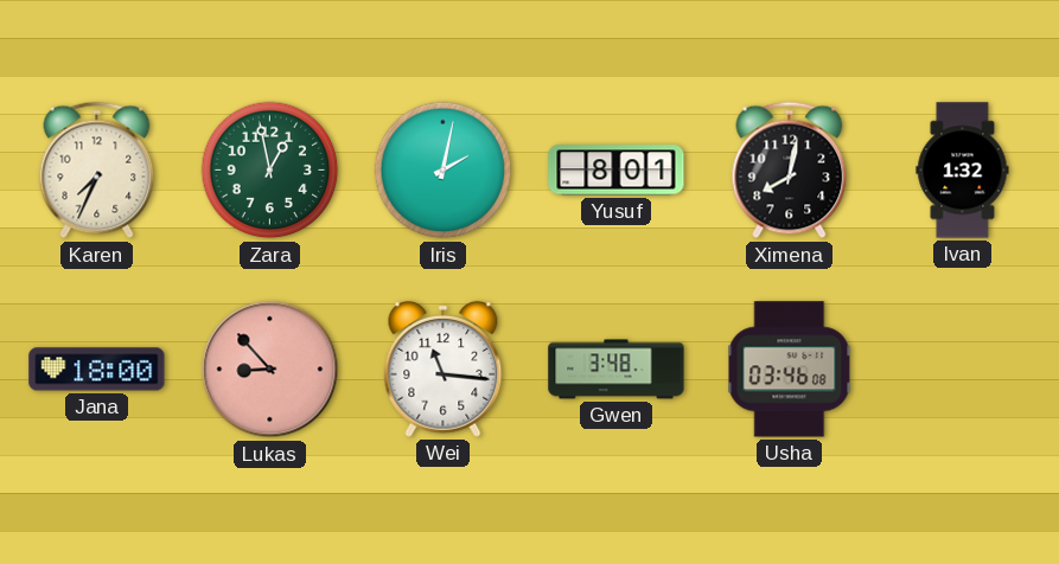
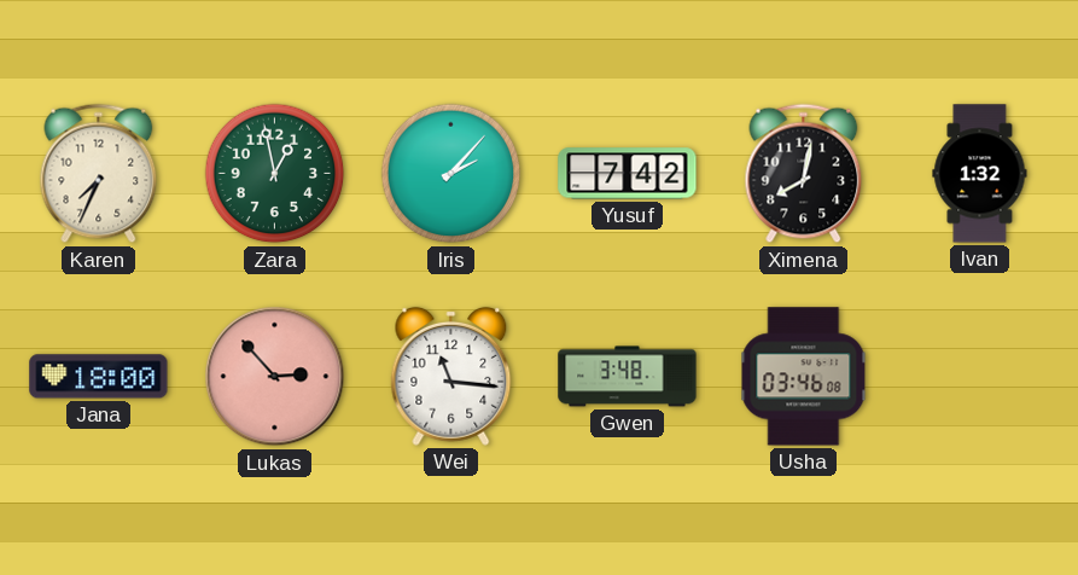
Iris: 2:02 -> 2:07
Yusuf: 8:01 -> 7:42
Lukas: 8:53 -> 2:53
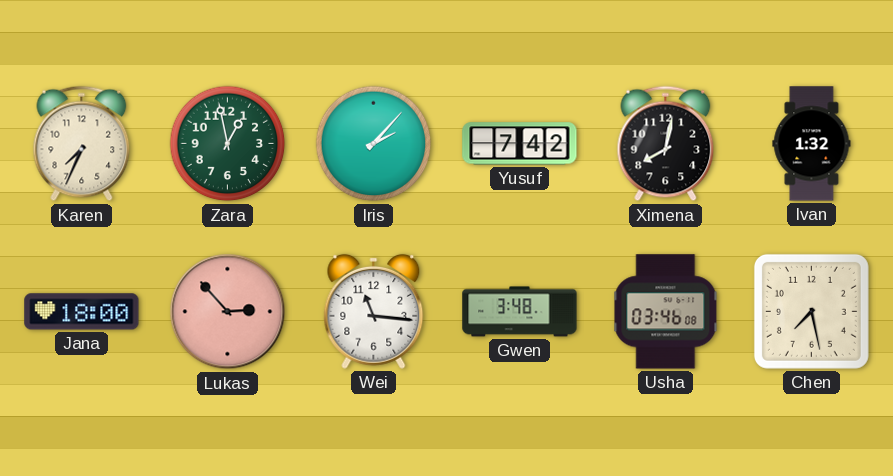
Chen: none -> 7:28
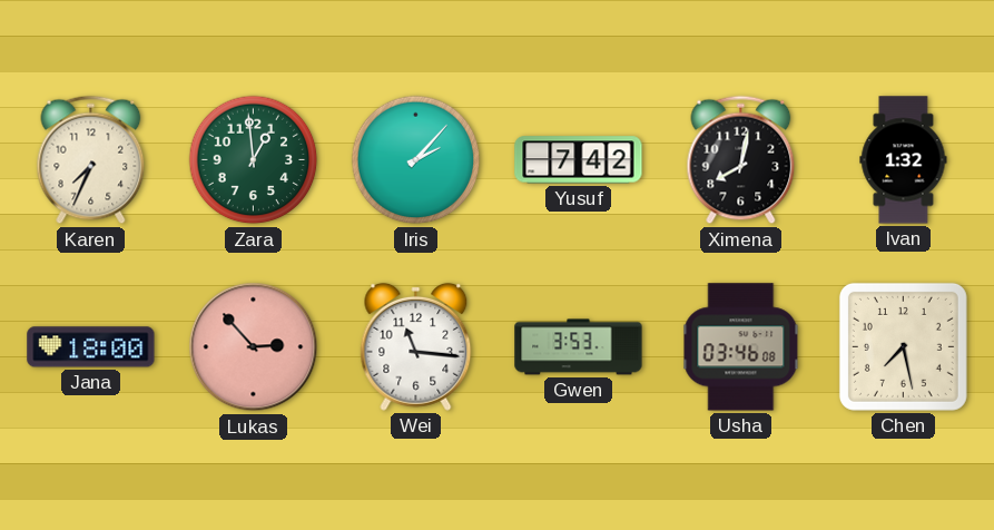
Zara: 12:58 -> 12:59
Gwen: 3:48 -> 3:53
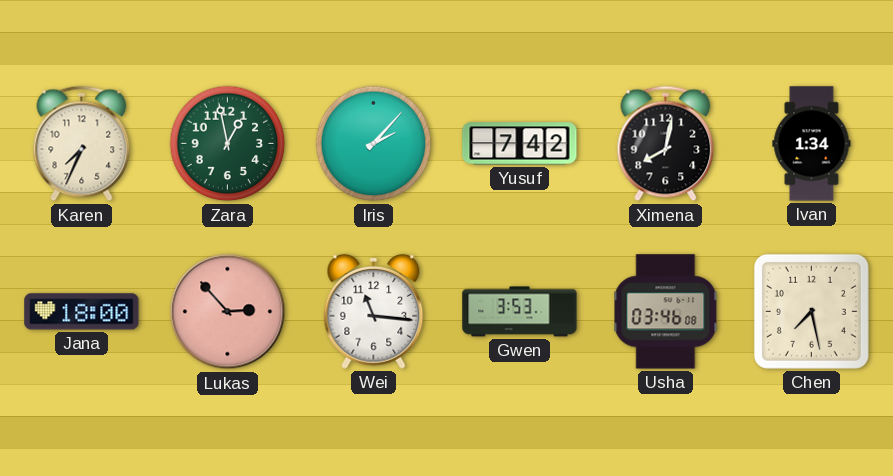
Zara: 12:59 -> 12:58
Ivan: 1:32 -> 1:34
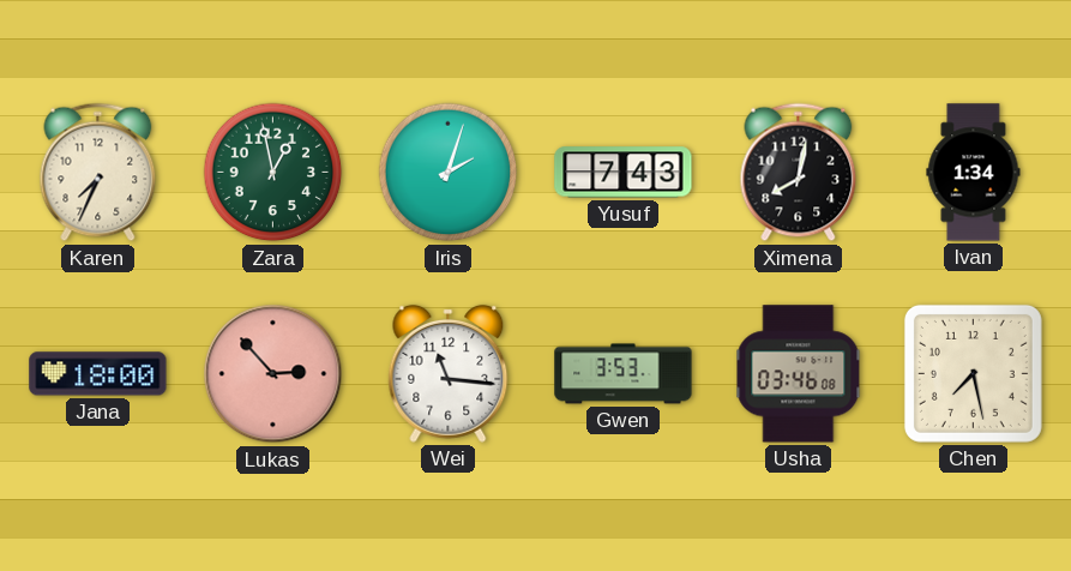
Iris: 2:07 -> 2:03
Yusuf: 7:42 -> 7:43
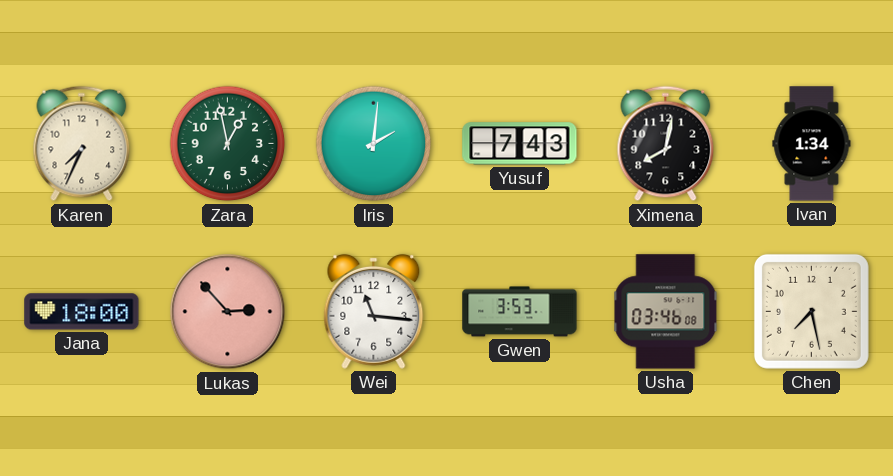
Iris: 2:03 -> 2:01
